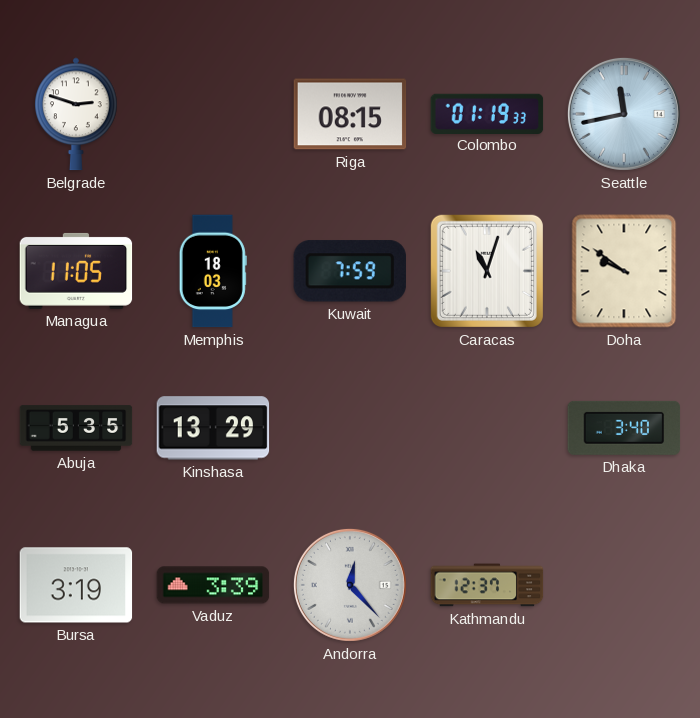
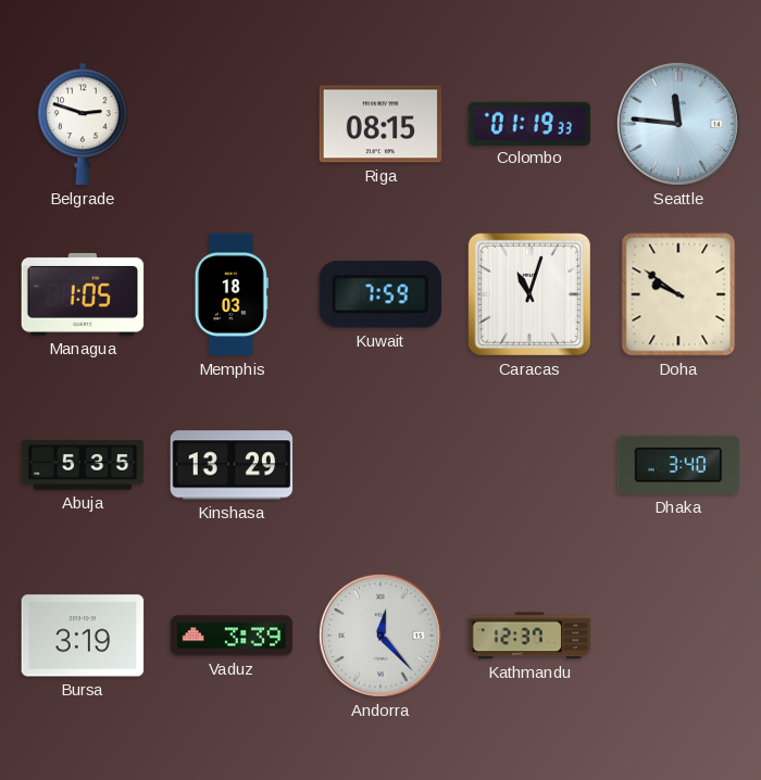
Seattle: 11:43 -> 11:46
Managua: 11:05 -> 1:05
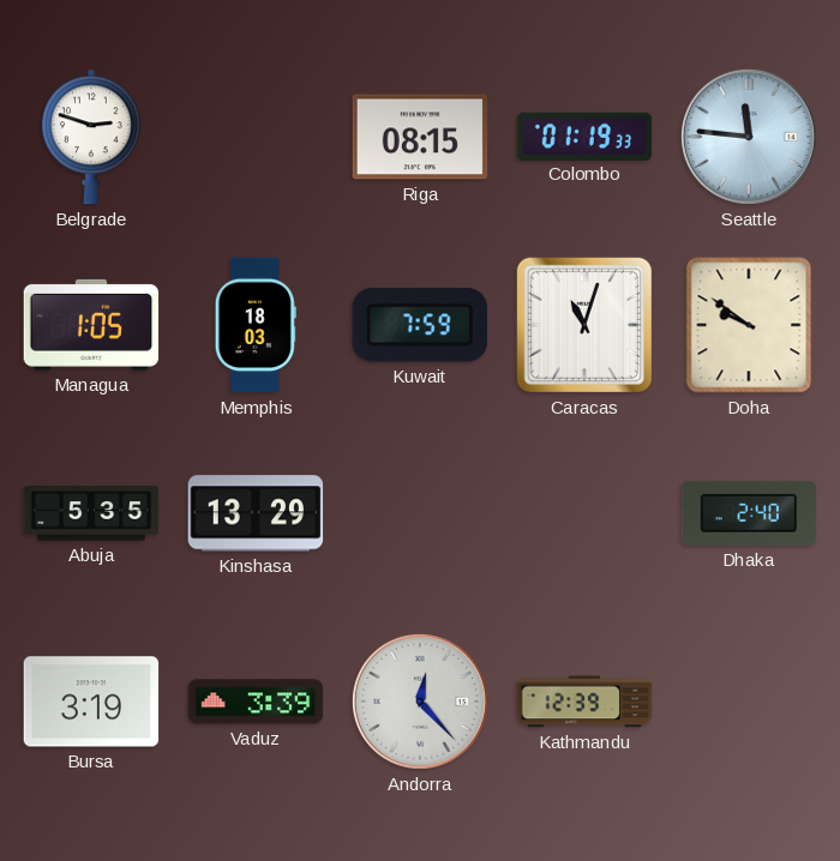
Dhaka: 3:40 -> 2:40
Kathmandu: 12:37 -> 12:39
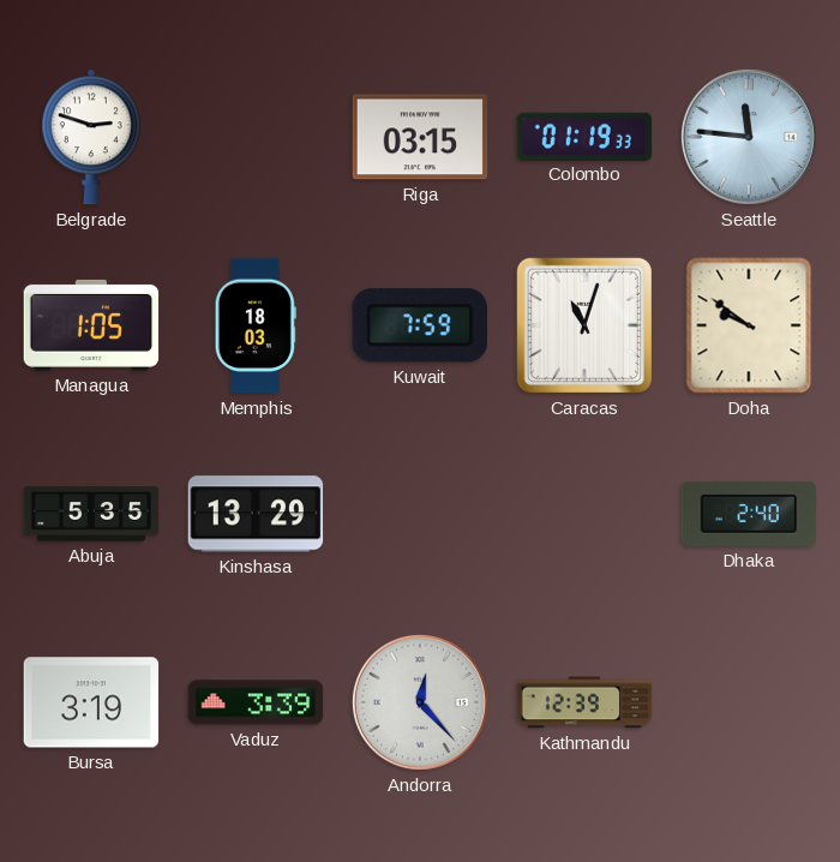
Riga: 08:15 -> 03:15
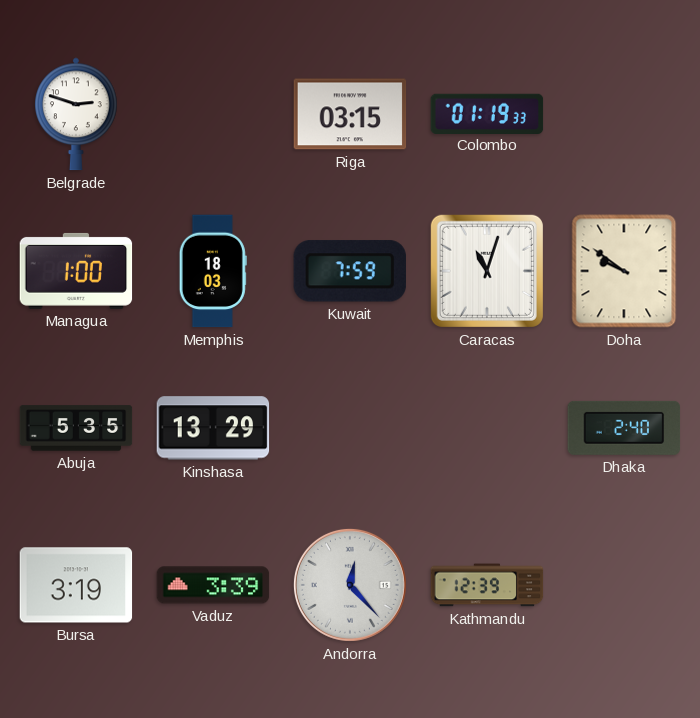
Seattle: 11:46 -> none
Managua: 1:05 -> 1:00
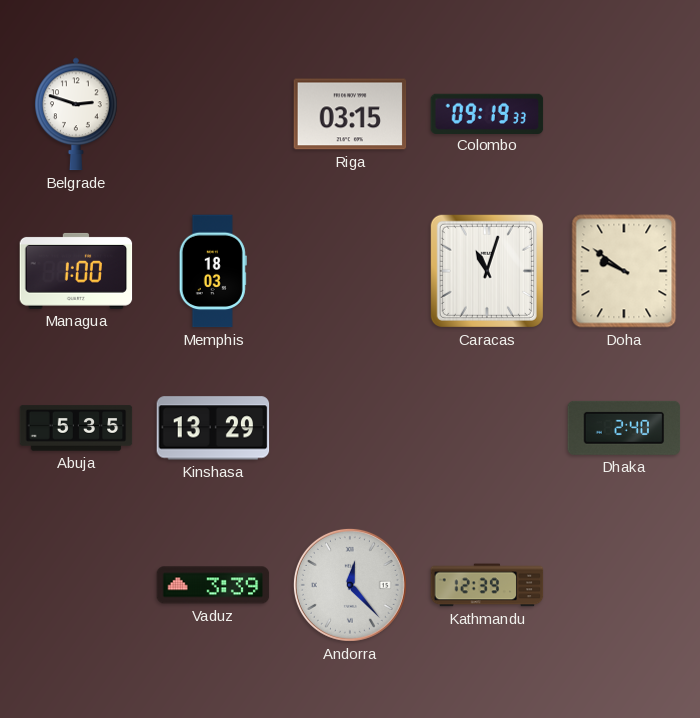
Colombo: 01:19 -> 09:19
Kuwait: 7:59 -> none
Bursa: 3:19 -> none
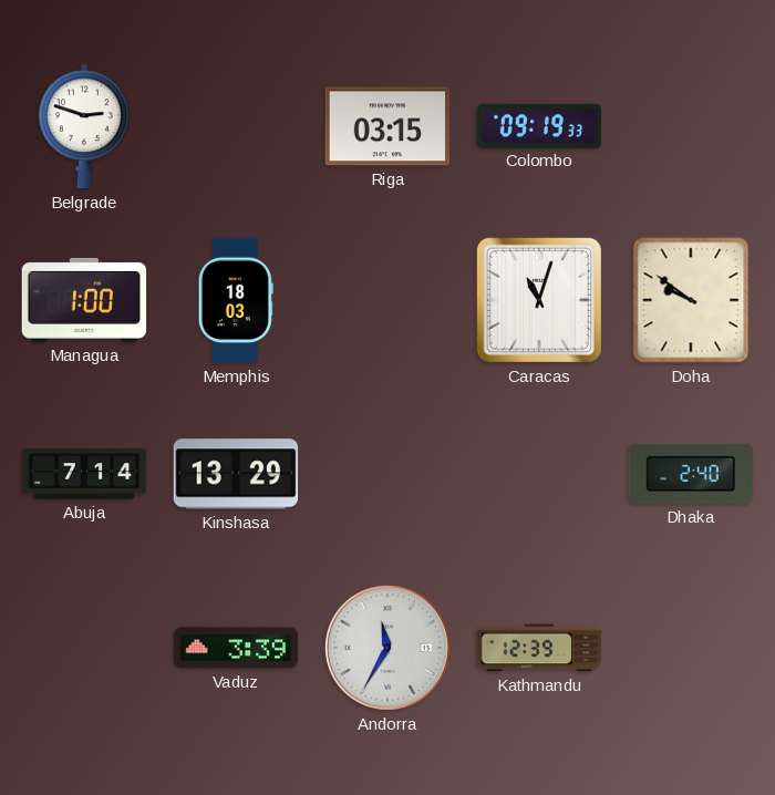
Abuja: 5:35 -> 7:14
Andorra: 12:23 -> 11:35
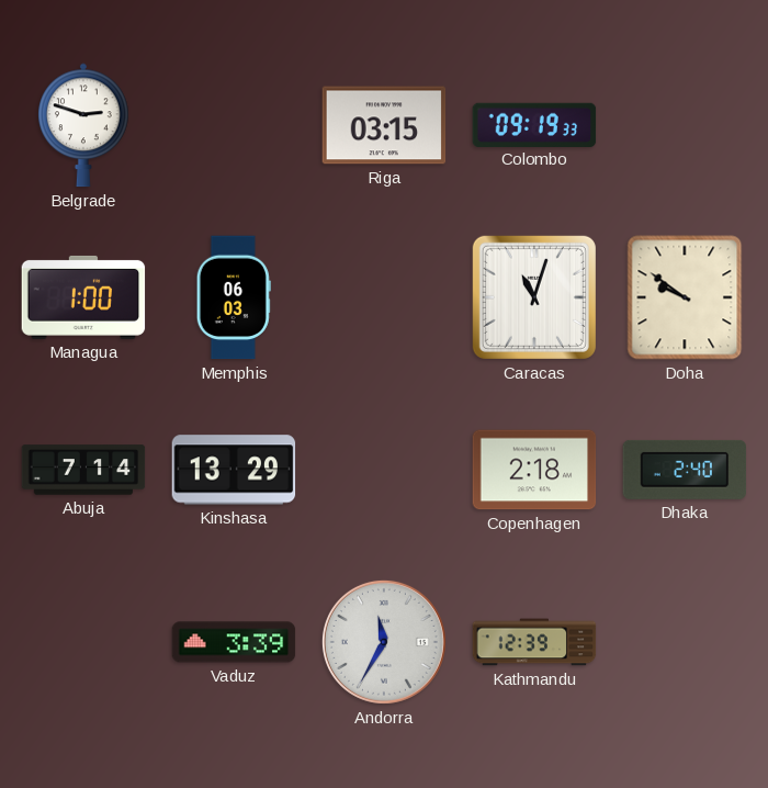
Memphis: 18:03 -> 06:03
Copenhagen: none -> 2:18
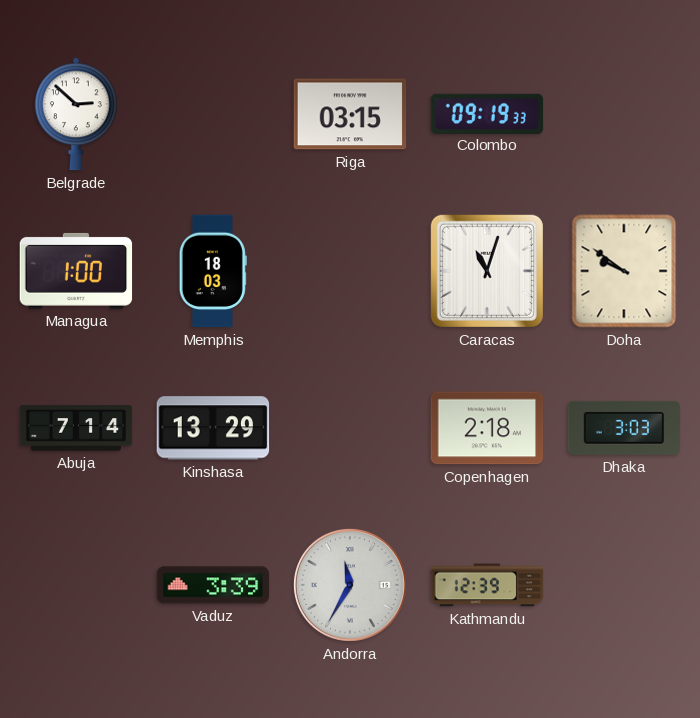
Belgrade: 2:48 -> 2:52
Memphis: 06:03 -> 18:03
Dhaka: 2:40 -> 3:03
